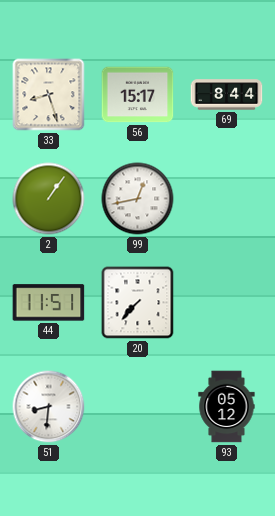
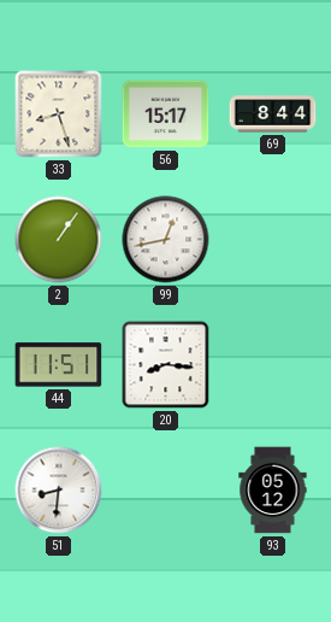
20: 7:37 -> 8:16
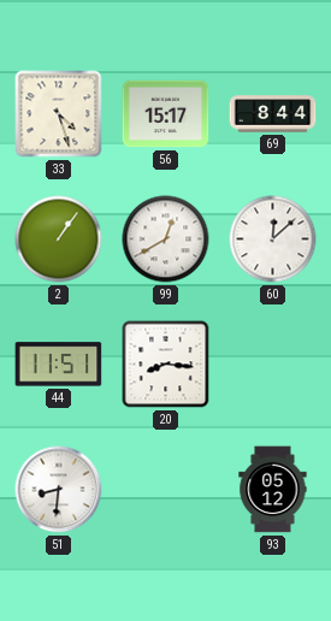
33: 8:27 -> 4:27
99: 12:43 -> 12:40
60: none -> 12:08
